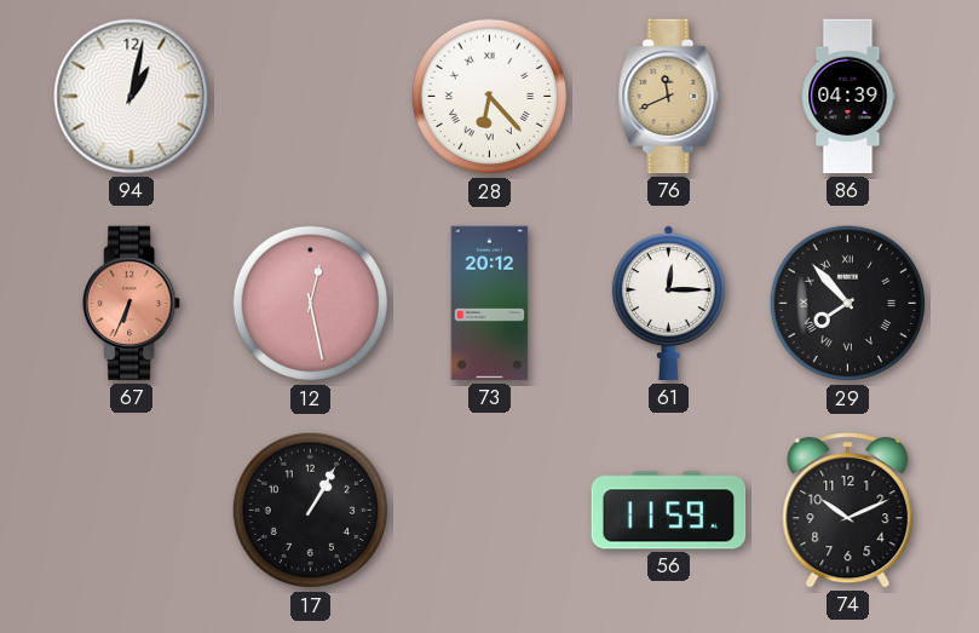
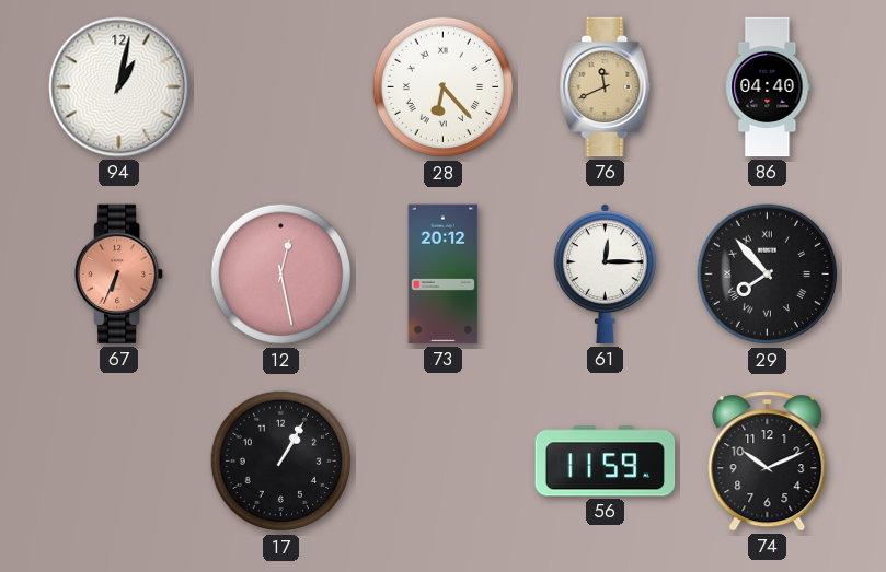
86: 04:39 -> 04:40
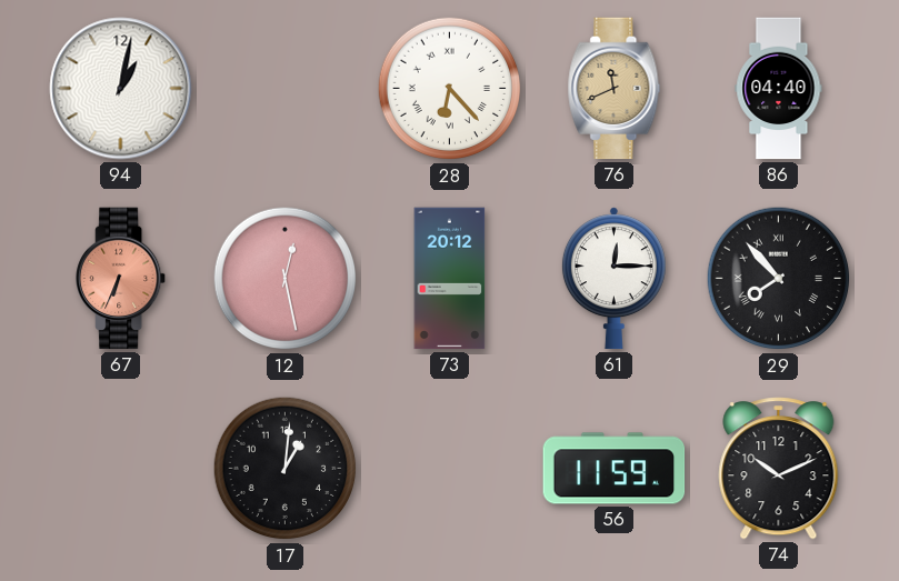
17: 1:05 -> 1:01
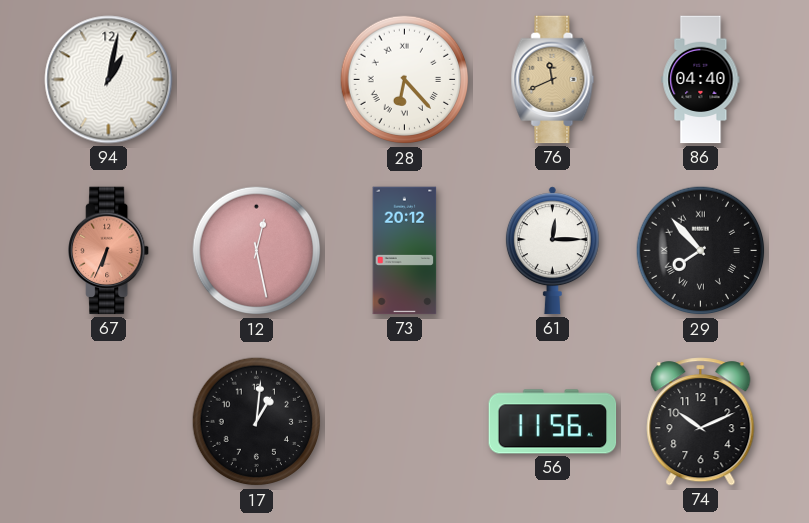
56: 11:59 -> 11:56
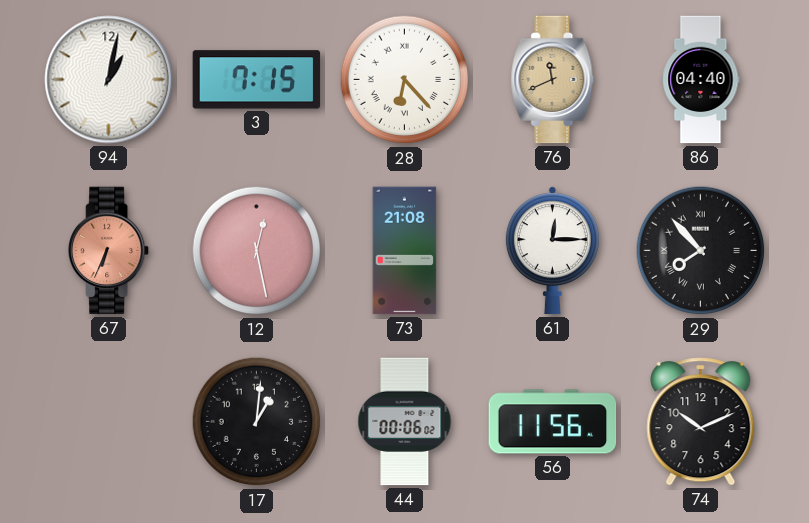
3: none -> 7:15
73: 20:12 -> 21:08
44: none -> 00:06
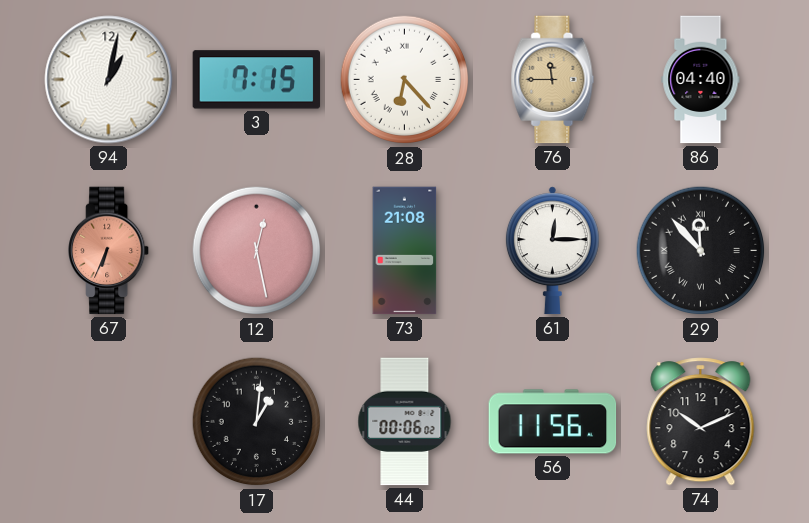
76: 11:41 -> 11:45
29: 7:53 -> 11:53
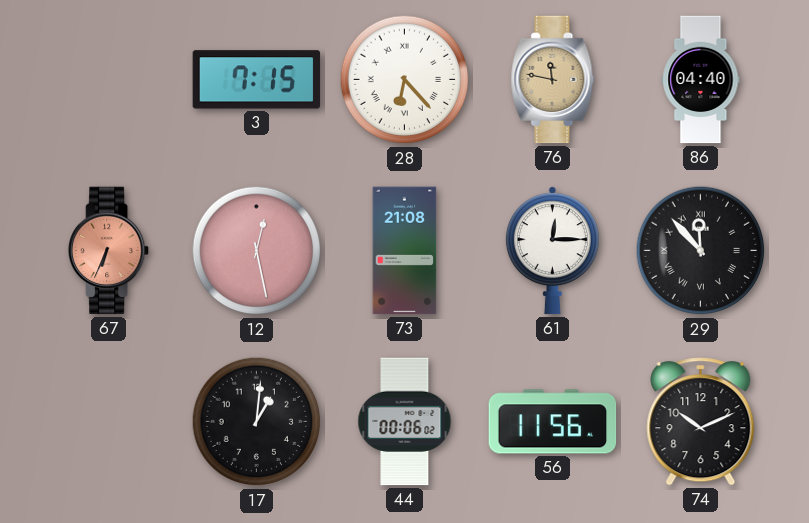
94: 1:02 -> none
76: 11:45 -> 11:47
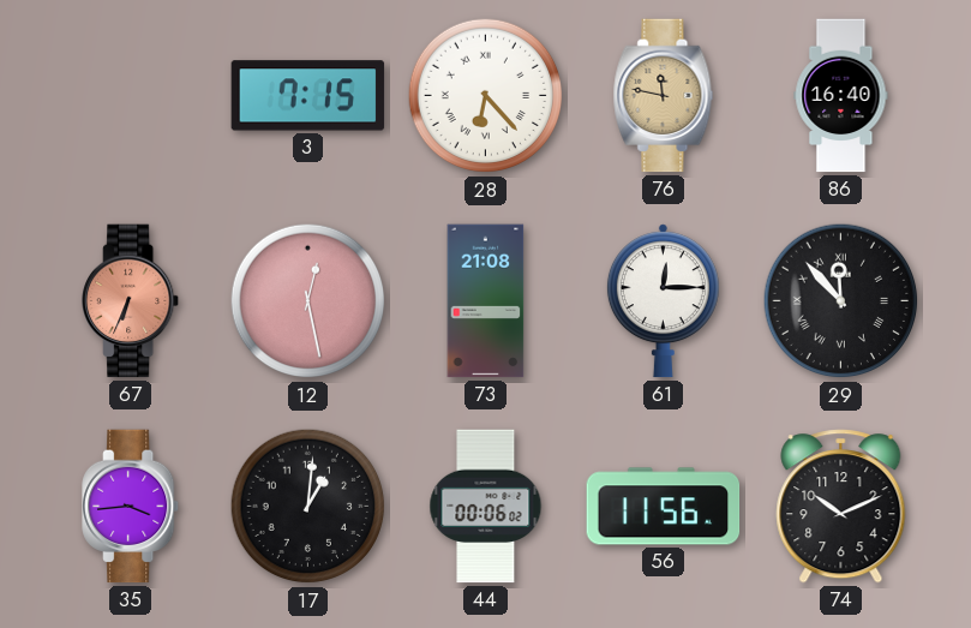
86: 04:40 -> 16:40
35: none -> 3:44
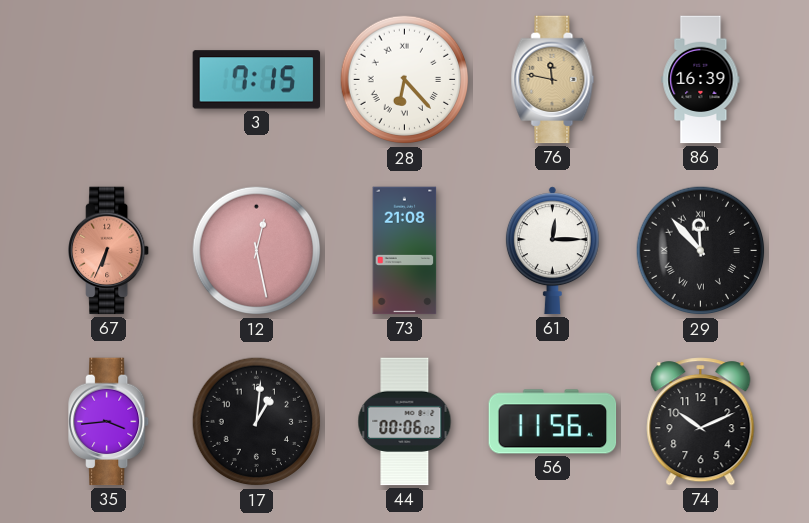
86: 16:40 -> 16:39
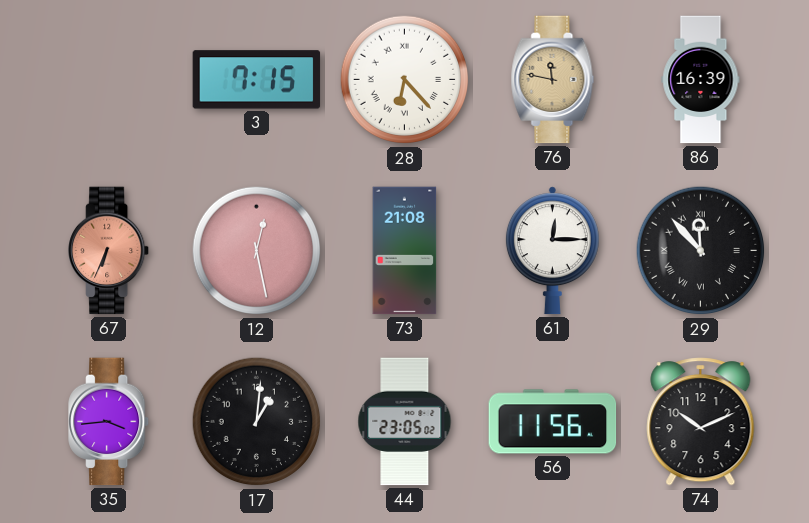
44: 00:06 -> 23:05
